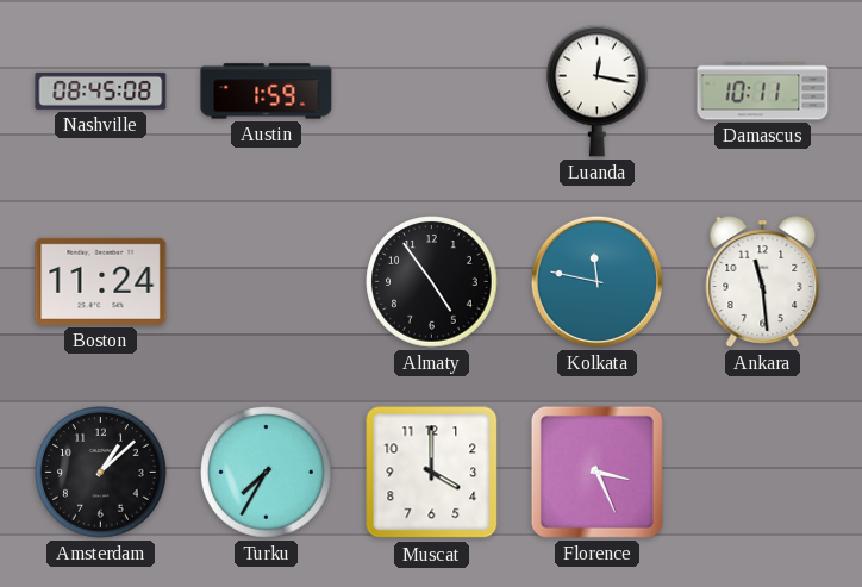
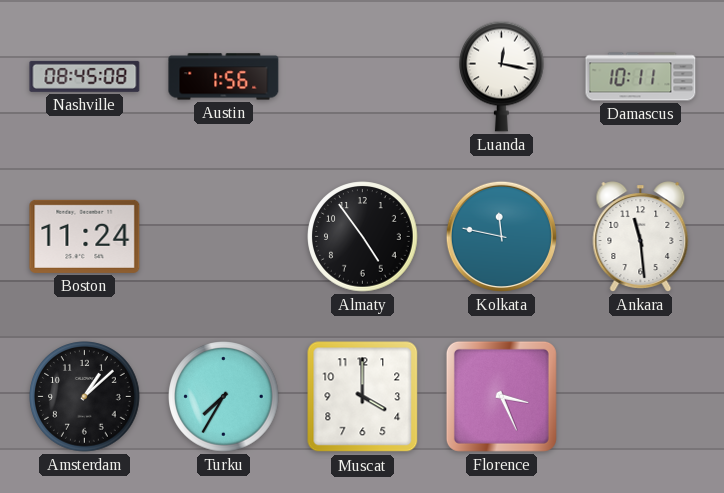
Austin: 1:59 -> 1:56
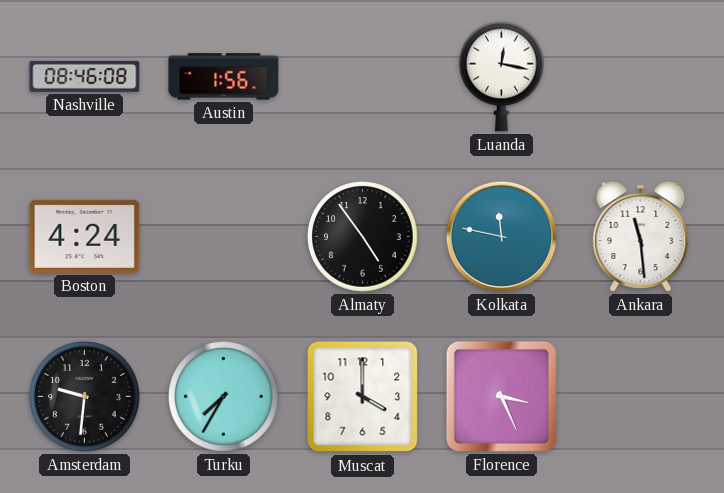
Nashville: 08:45 -> 08:46
Damascus: 10:11 -> none
Boston: 11:24 -> 4:24
Amsterdam: 1:08 -> 9:31
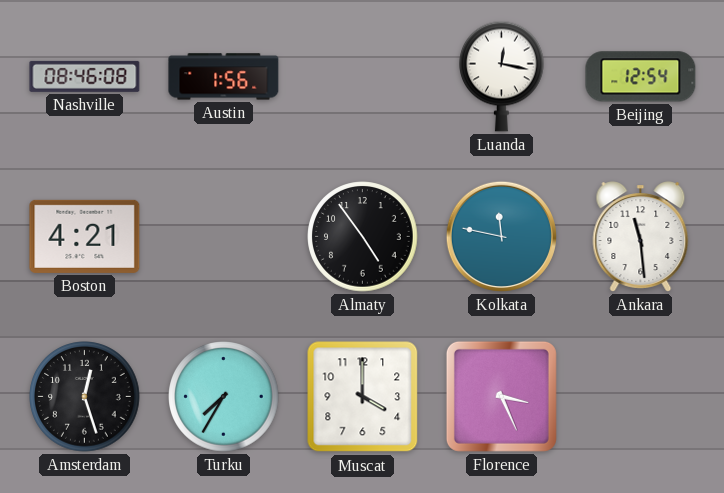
Beijing: none -> 12:54
Boston: 4:24 -> 4:21
Amsterdam: 9:31 -> 12:27
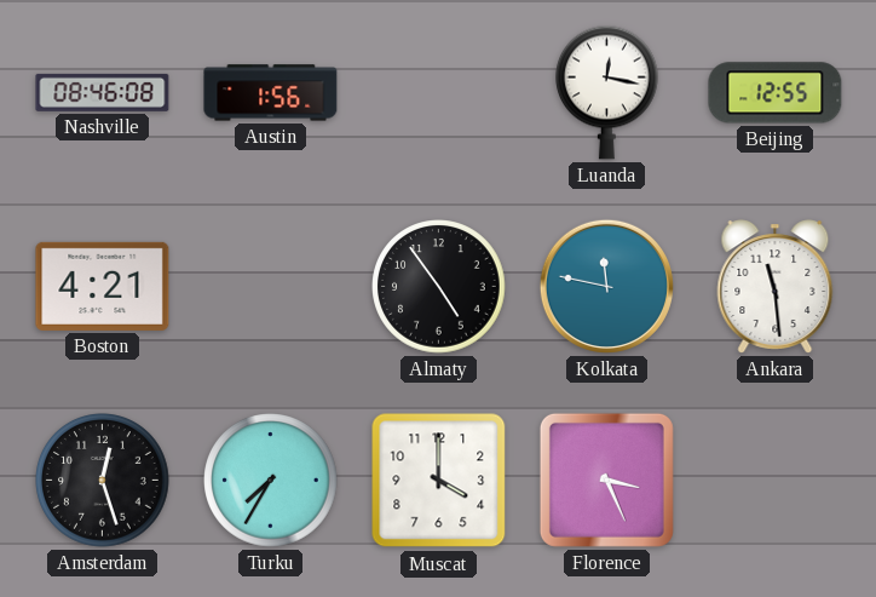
Beijing: 12:54 -> 12:55
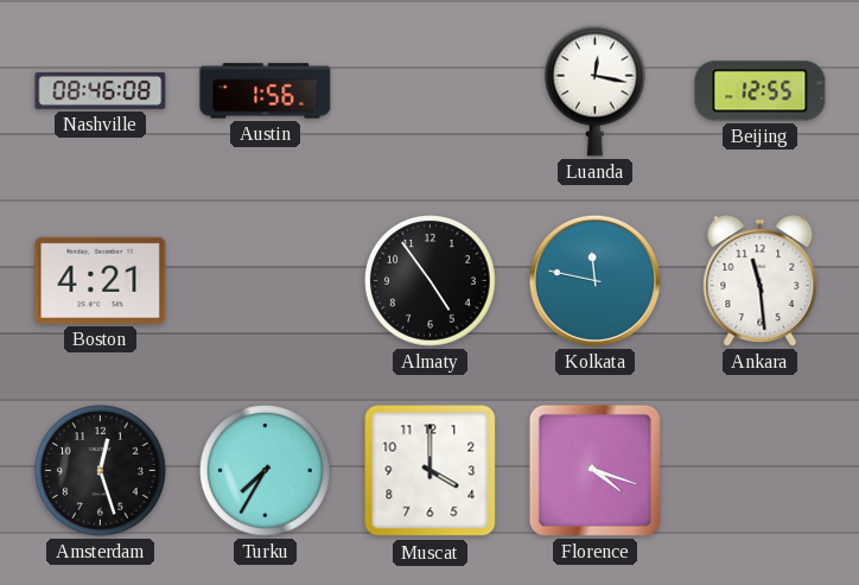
Florence: 3:26 -> 4:18
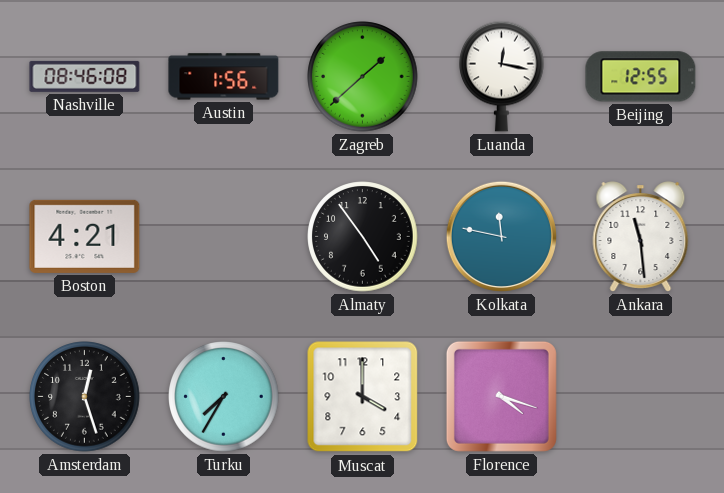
Zagreb: none -> 1:38
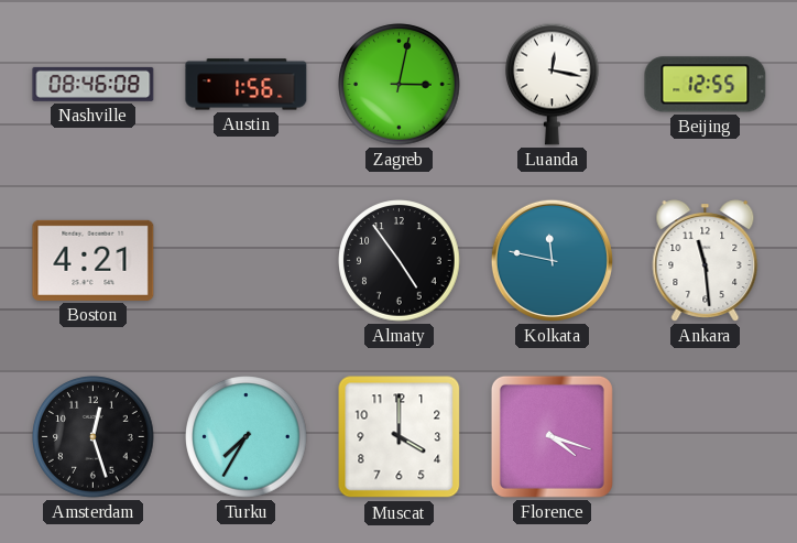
Zagreb: 1:38 -> 3:02
